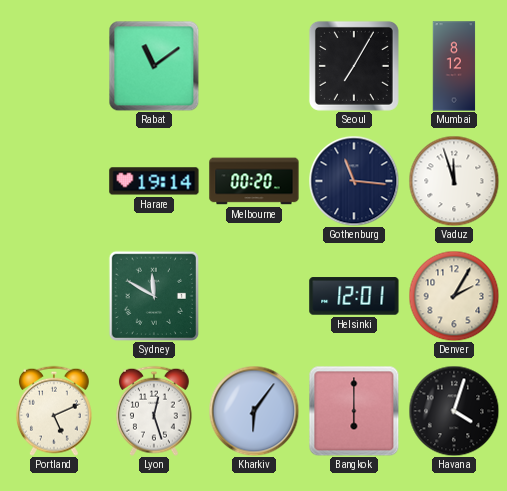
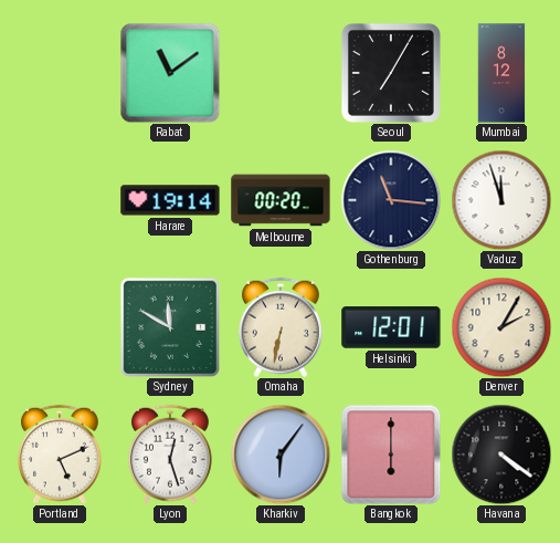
Omaha: none -> 6:32
Havana: 4:03 -> 4:21
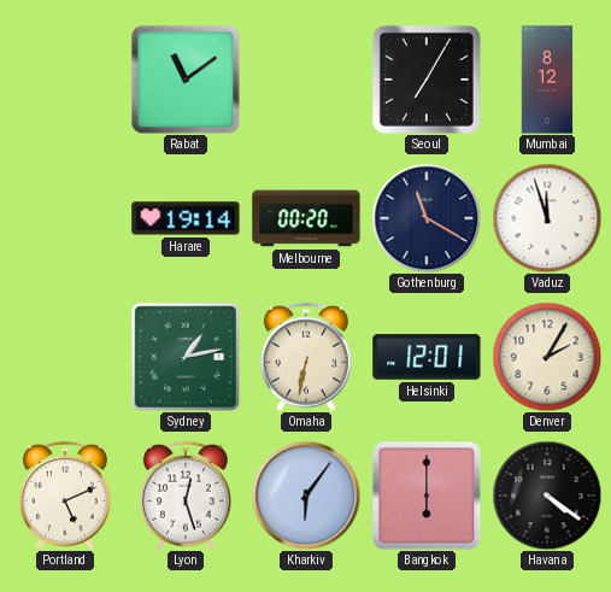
Gothenburg: 11:16 -> 11:20
Sydney: 11:50 -> 1:13
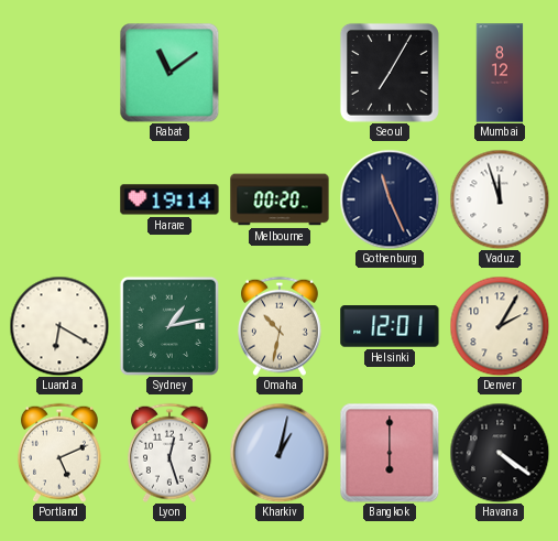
Gothenburg: 11:20 -> 11:26
Luanda: none -> 6:20
Omaha: 6:32 -> 10:32
Kharkiv: 6:06 -> 1:02
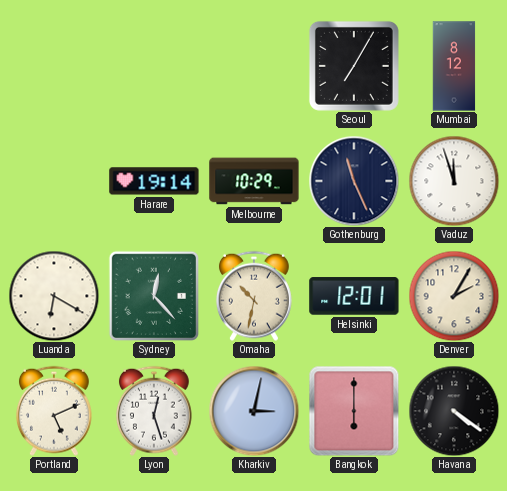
Rabat: 11:09 -> none
Melbourne: 00:20 -> 10:29
Sydney: 1:13 -> 12:23
Kharkiv: 1:02 -> 3:02
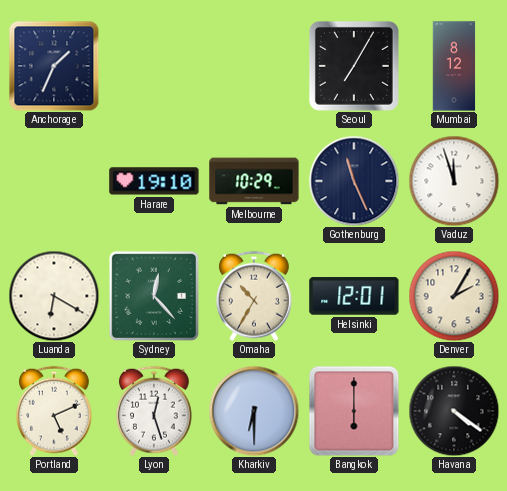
Anchorage: none -> 1:34
Harare: 19:14 -> 19:10
Omaha: 10:32 -> 10:35
Kharkiv: 3:02 -> 6:30
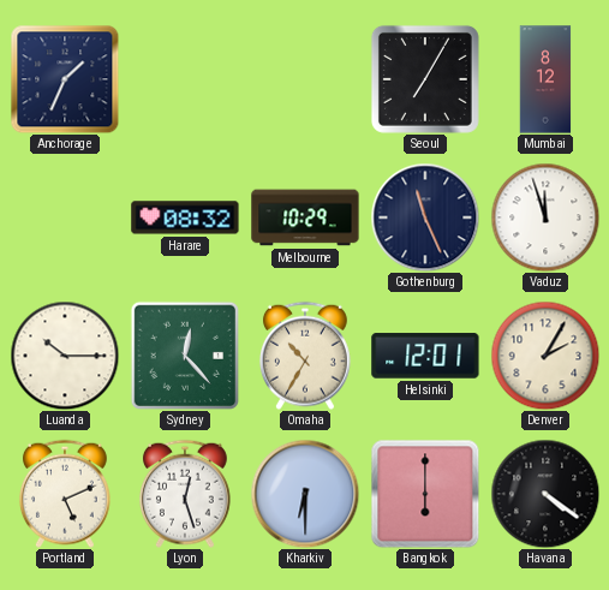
Harare: 19:10 -> 08:32
Luanda: 6:20 -> 10:15
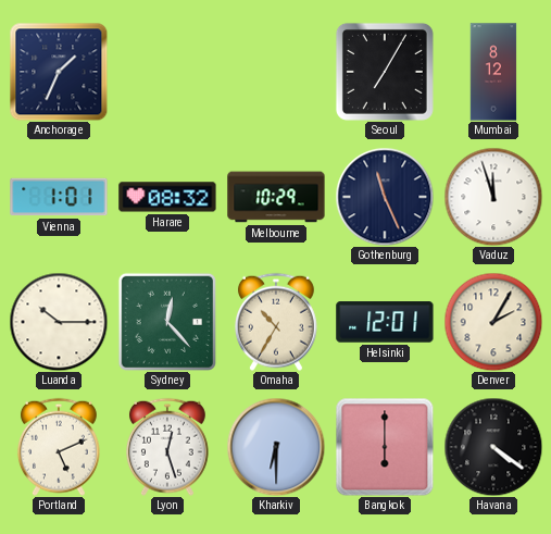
Vienna: none -> 1:01
